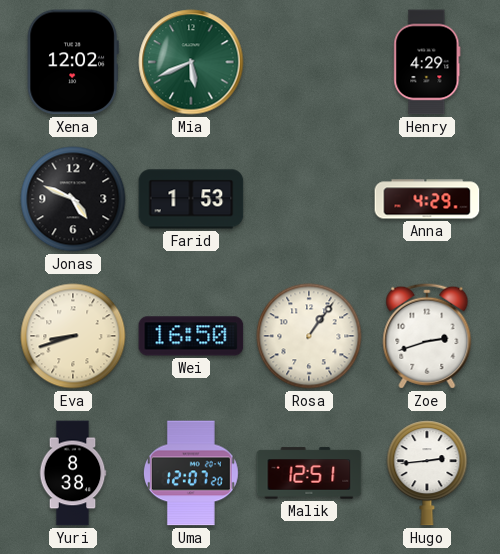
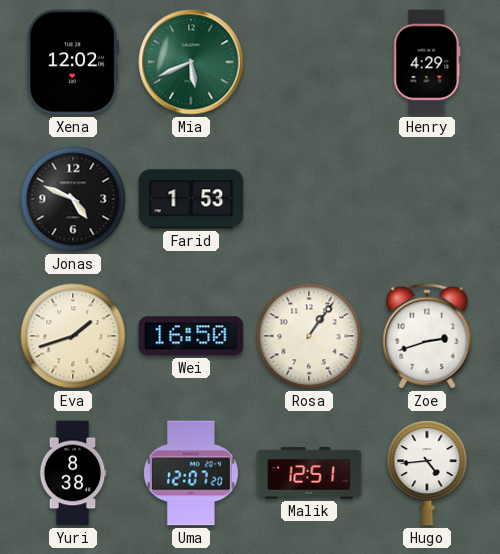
Anna: 4:29 -> none
Eva: 8:42 -> 1:42
Hugo: 2:44 -> 4:44
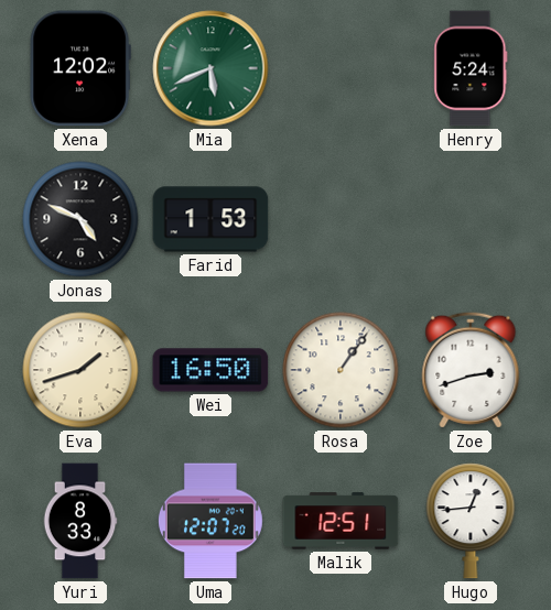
Henry: 4:29 -> 5:24
Yuri: 8:38 -> 8:33
Hugo: 4:44 -> 12:44
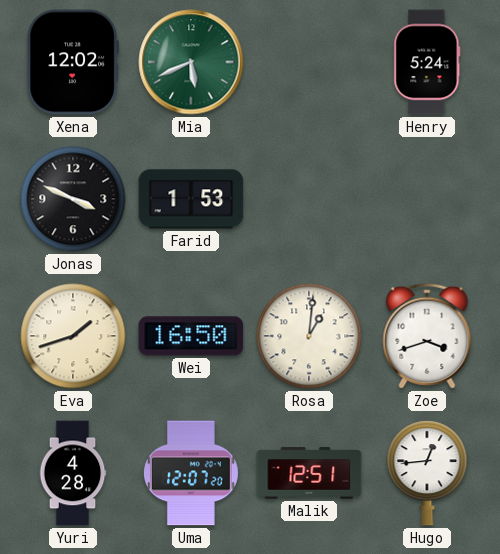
Jonas: 4:49 -> 3:49
Rosa: 1:06 -> 1:01
Zoe: 2:42 -> 3:42
Yuri: 8:33 -> 4:28
